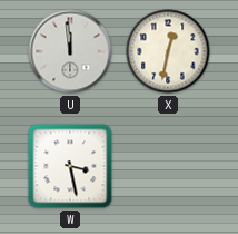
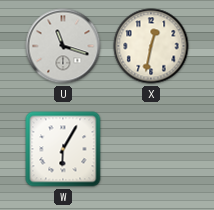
U: 11:59 -> 11:18
W: 3:28 -> 6:05
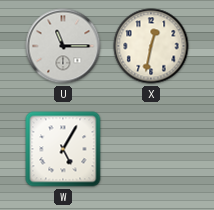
U: 11:18 -> 11:15
W: 6:05 -> 5:05
